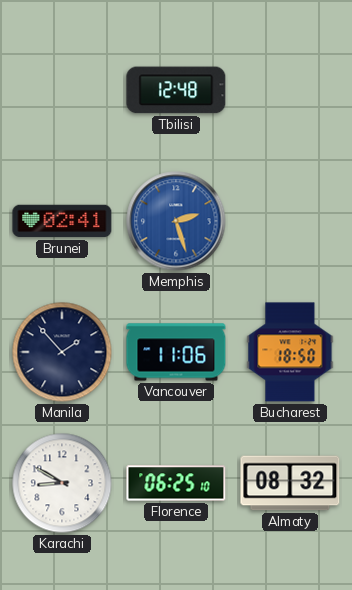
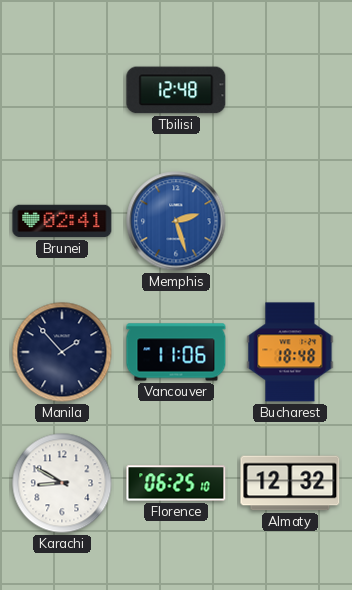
Bucharest: 18:50 -> 18:48
Almaty: 08:32 -> 12:32
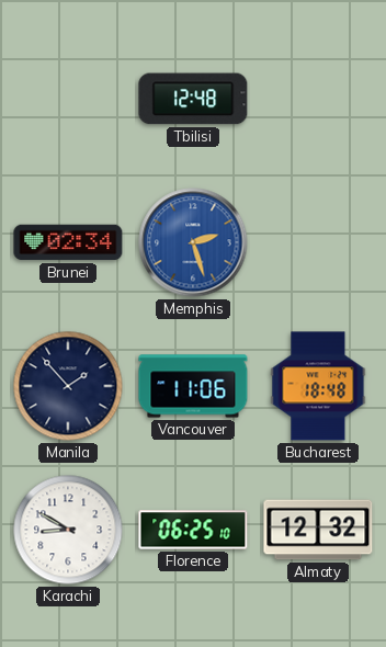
Brunei: 02:41 -> 02:34
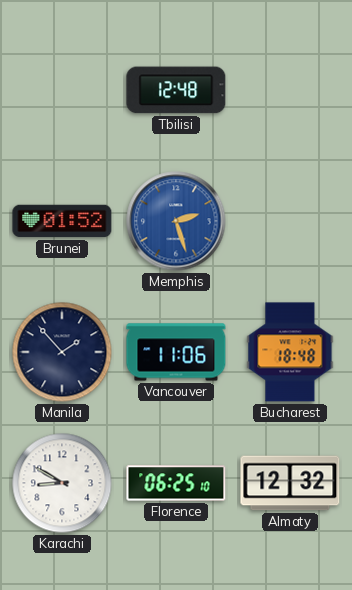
Brunei: 02:34 -> 01:52
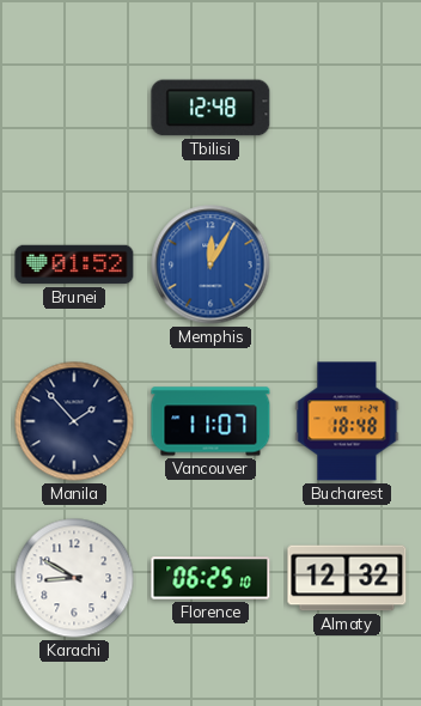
Memphis: 2:27 -> 12:05
Vancouver: 11:06 -> 11:07
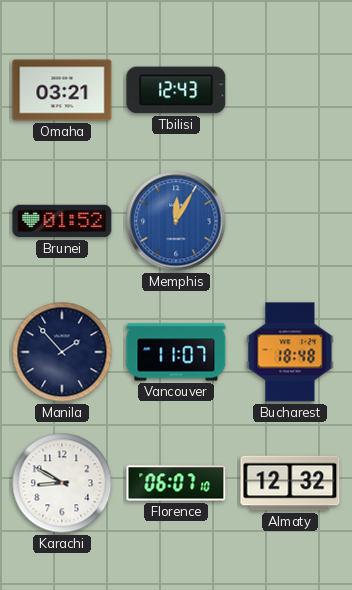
Omaha: none -> 03:21
Tbilisi: 12:48 -> 12:43
Florence: 06:25 -> 06:07
